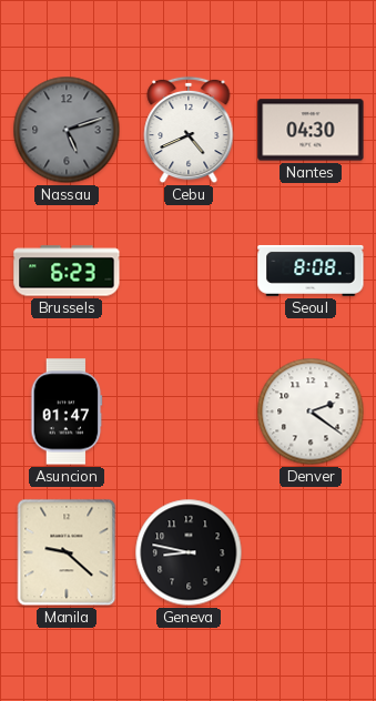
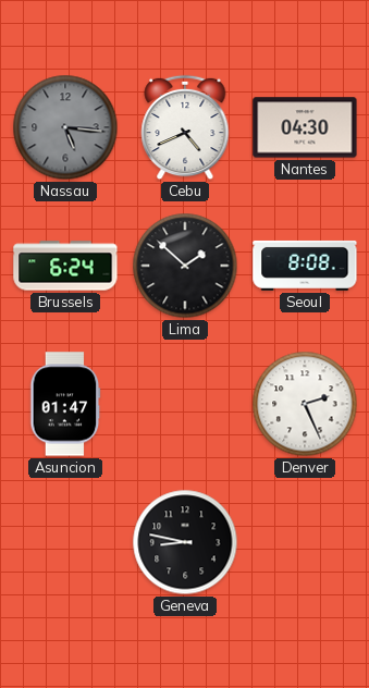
Nassau: 5:12 -> 5:16
Brussels: 6:23 -> 6:24
Lima: none -> 1:52
Denver: 2:21 -> 2:26
Manila: 9:22 -> none
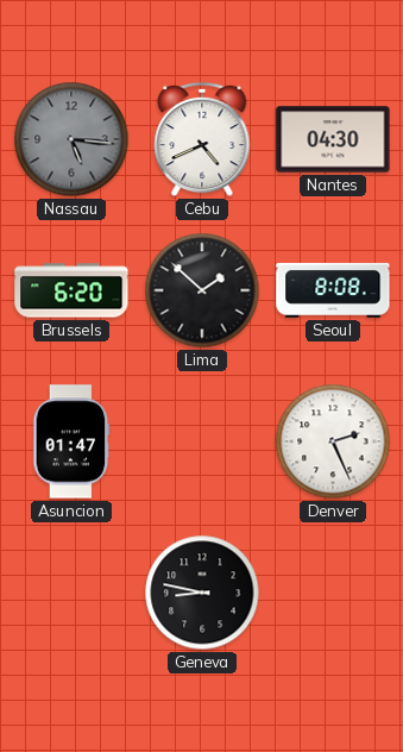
Brussels: 6:24 -> 6:20
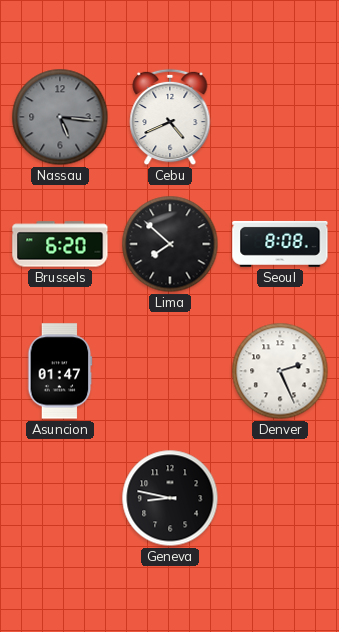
Nantes: 04:30 -> none
Lima: 1:52 -> 7:52
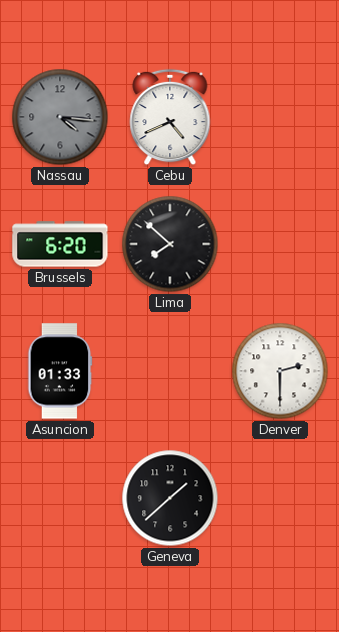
Nassau: 5:16 -> 4:16
Seoul: 8:08 -> none
Asuncion: 01:47 -> 01:33
Denver: 2:26 -> 2:30
Geneva: 8:47 -> 1:38
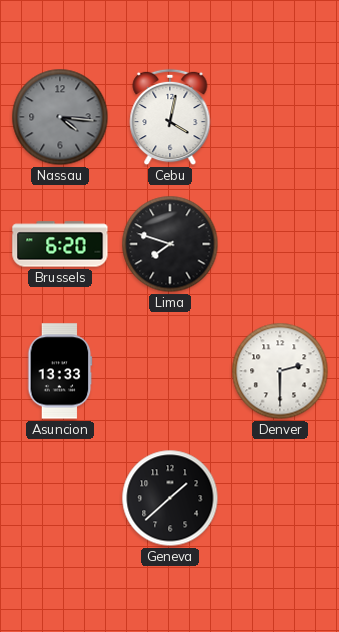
Cebu: 4:41 -> 4:02
Lima: 7:52 -> 7:48
Asuncion: 01:33 -> 13:33
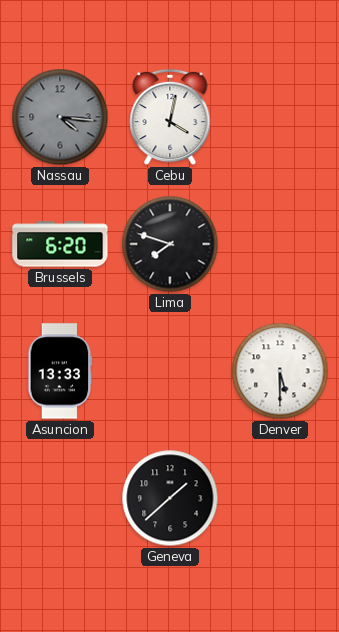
Denver: 2:30 -> 5:30
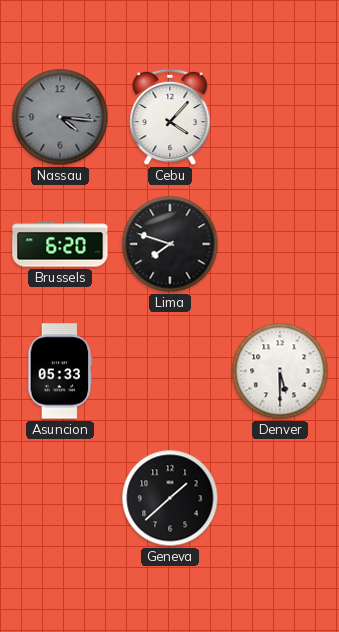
Cebu: 4:02 -> 4:07
Asuncion: 13:33 -> 05:33
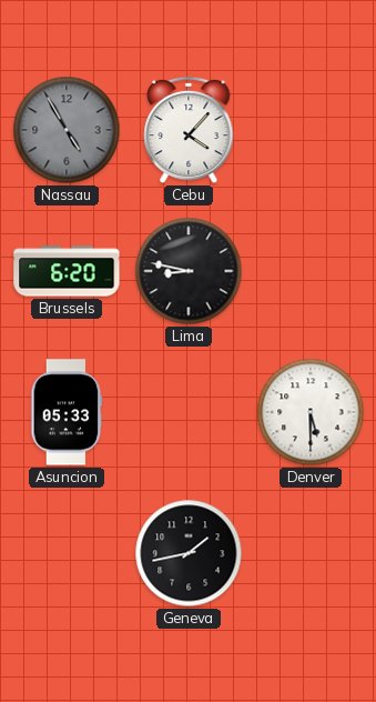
Nassau: 4:16 -> 4:55
Lima: 7:48 -> 8:47
Geneva: 1:38 -> 1:43
